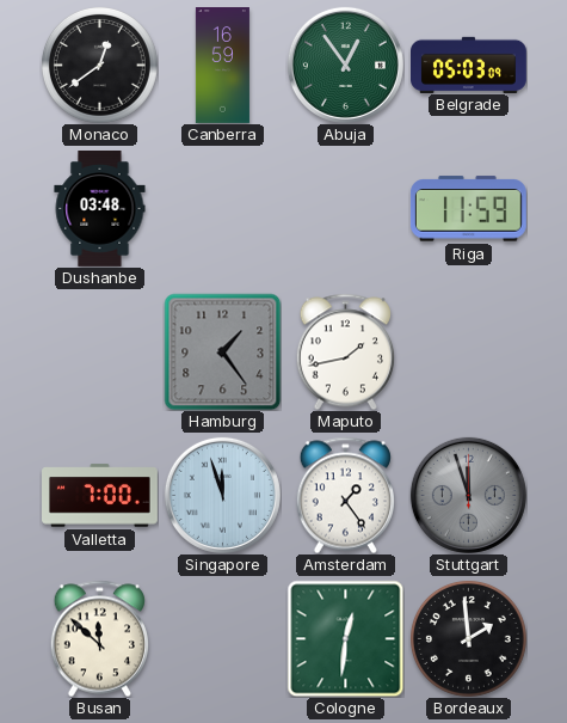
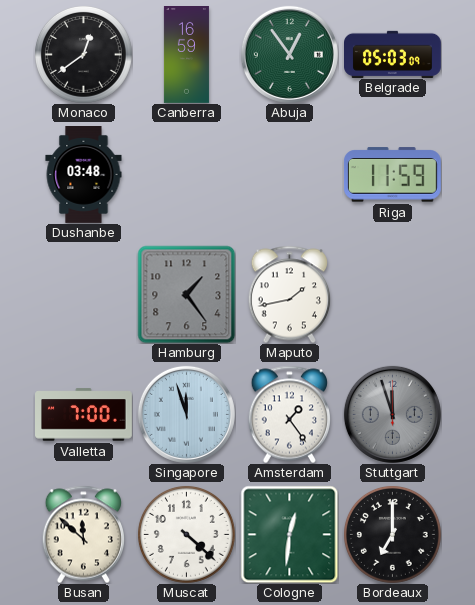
Muscat: none -> 4:22
Bordeaux: 1:59 -> 7:00
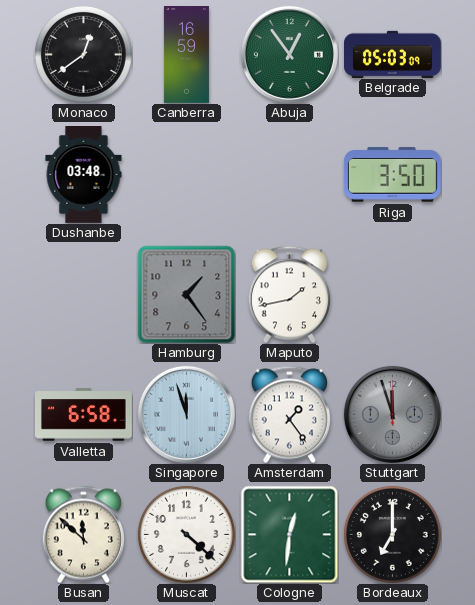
Riga: 11:59 -> 3:50
Valletta: 7:00 -> 6:58
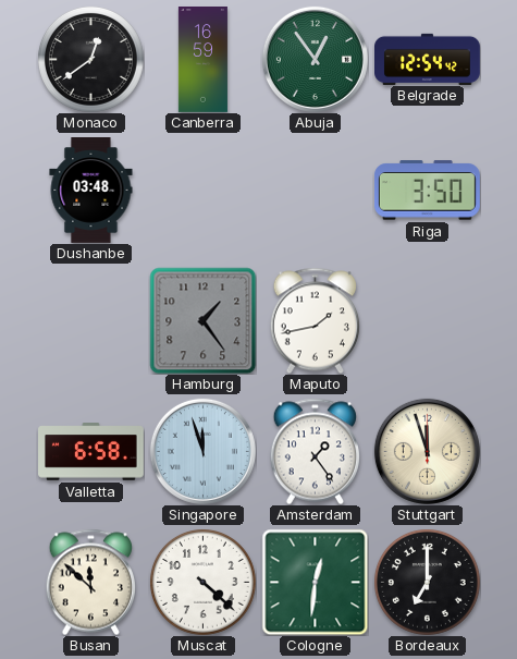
Belgrade: 05:03 -> 12:54
Stuttgart dial: grey -> cream
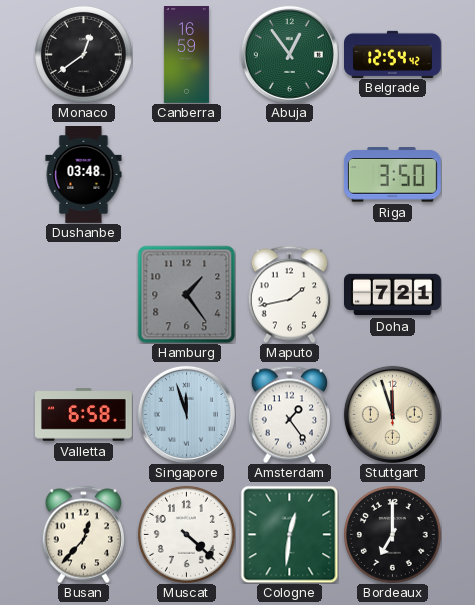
Doha: none -> 7:21
Busan: 11:52 -> 12:37
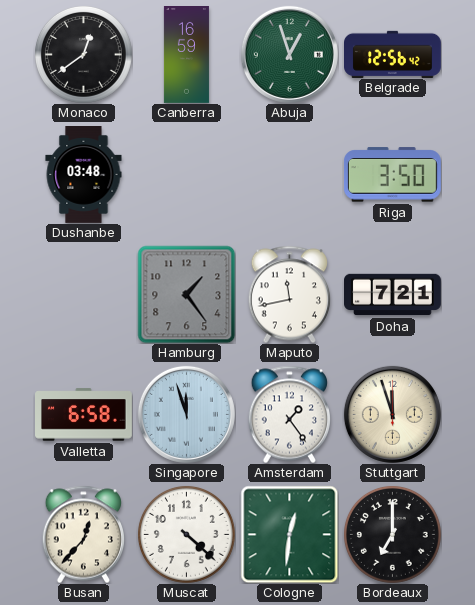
Abuja: 12:54 -> 12:57
Belgrade: 12:54 -> 12:56
Maputo: 1:43 -> 11:43
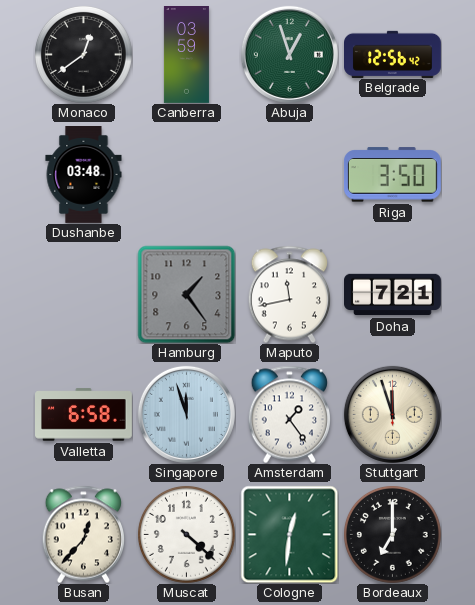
Canberra: 16:59 -> 03:59
